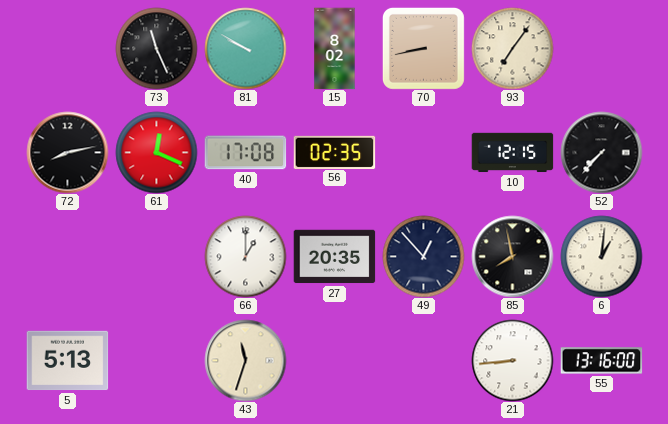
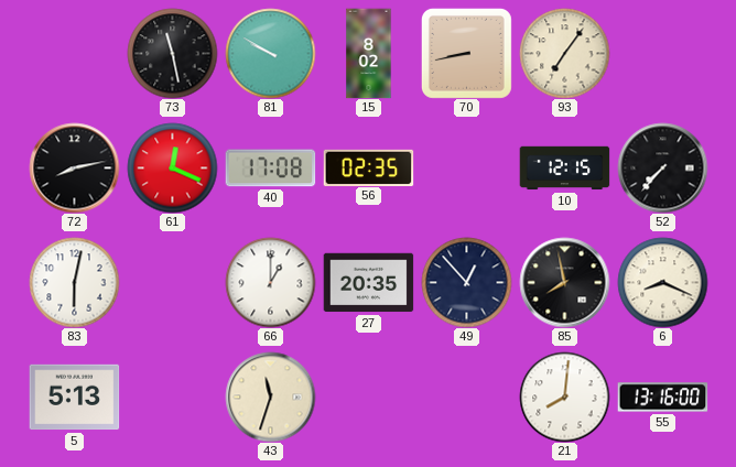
73: 11:26 -> 11:28
83: none -> 6:02
6: 1:01 -> 8:19
21: 8:44 -> 8:01
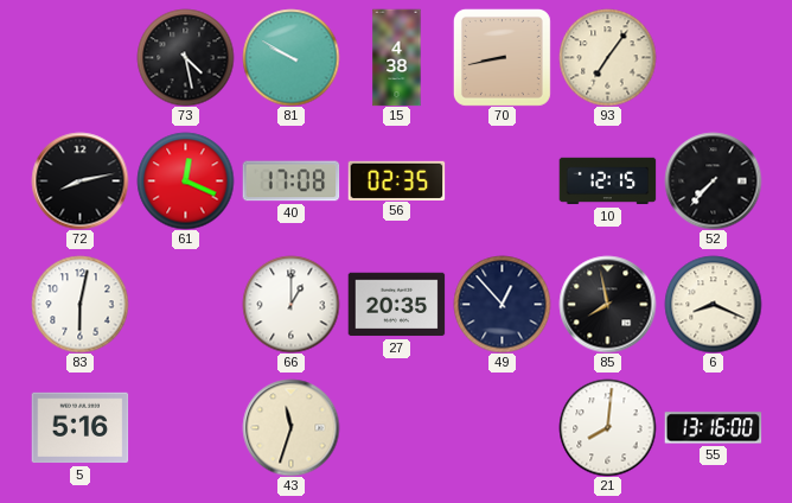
73: 11:28 -> 4:28
15: 8:02 -> 4:38
5: 5:13 -> 5:16
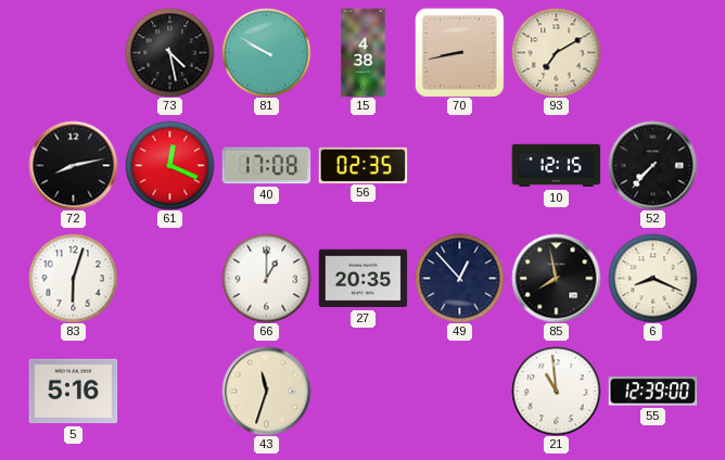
93: 7:06 -> 7:10
83: 6:02 -> 6:03
21: 8:01 -> 10:59
55: 13:16 -> 12:39
